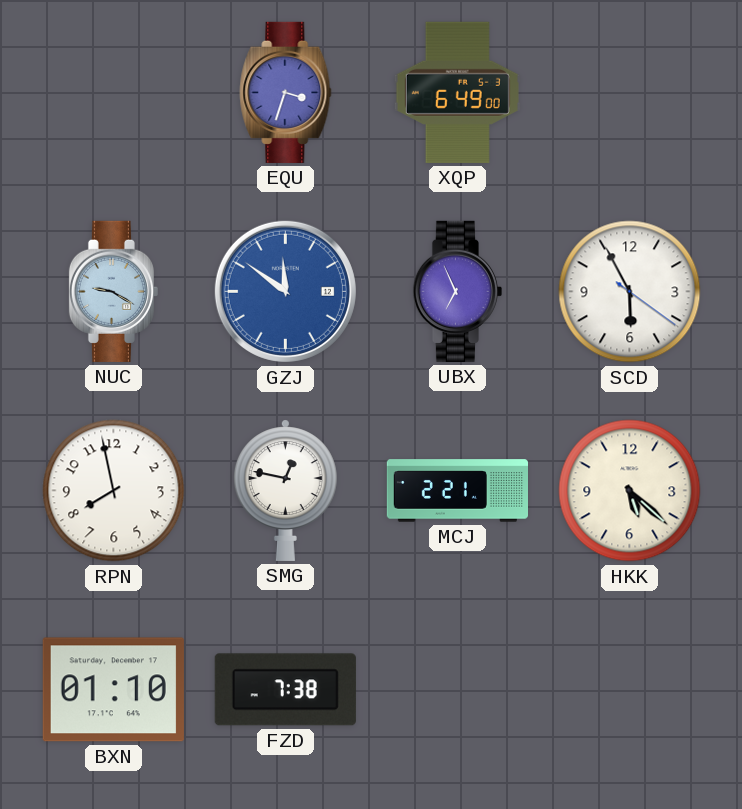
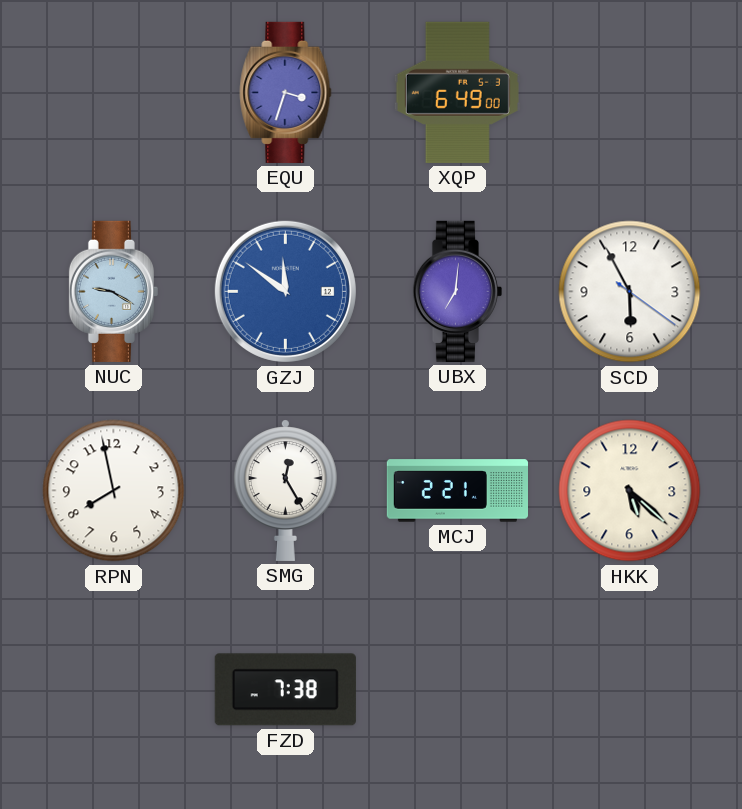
UBX: 6:56 -> 7:01
SMG: 12:47 -> 12:25
BXN: 01:10 -> none
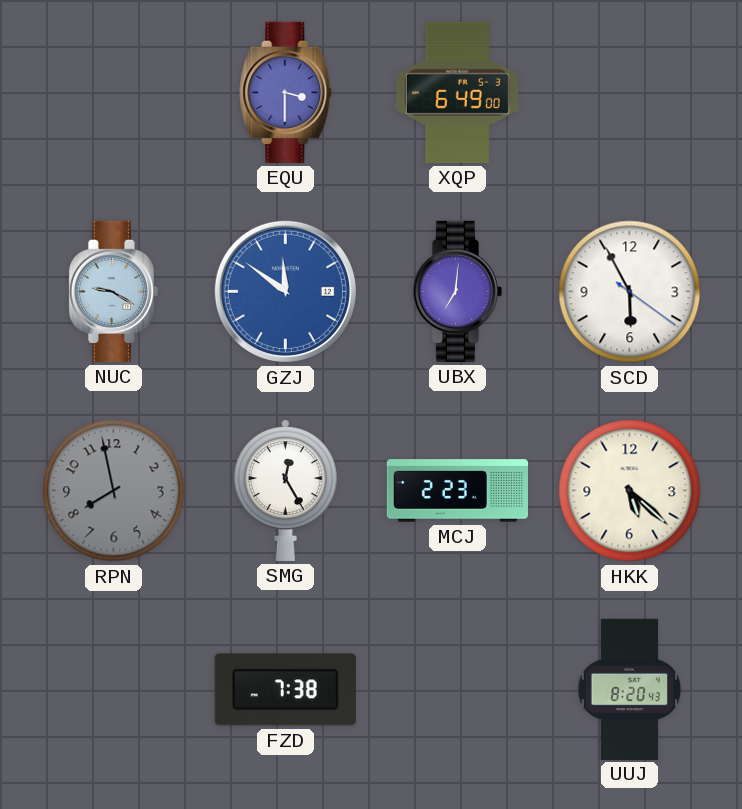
EQU: 3:33 -> 3:30
RPN dial: white -> grey
MCJ: 2:21 -> 2:23
UUJ: none -> 8:20
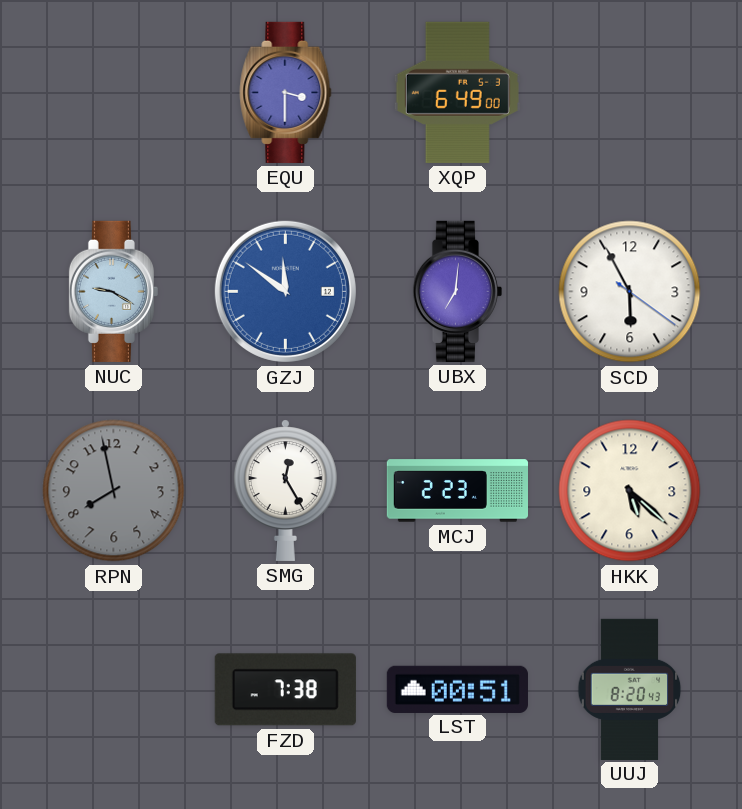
LST: none -> 00:51
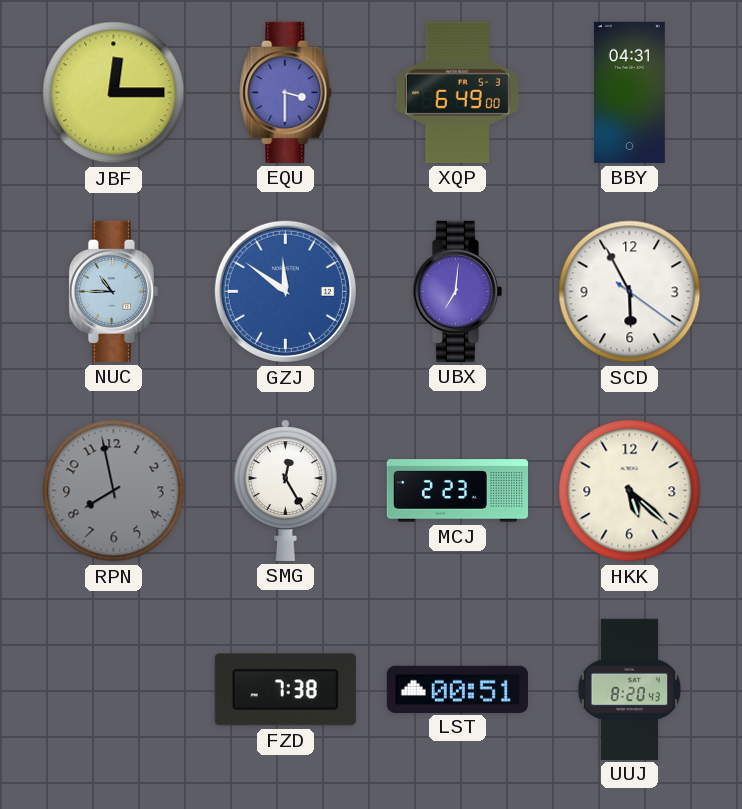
JBF: none -> 12:15
BBY: none -> 04:31
NUC: 9:20 -> 10:45
